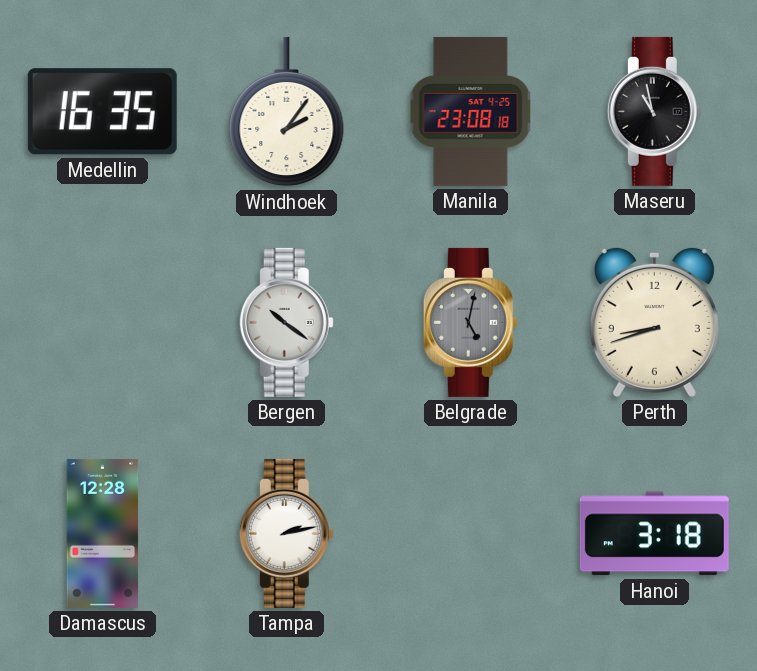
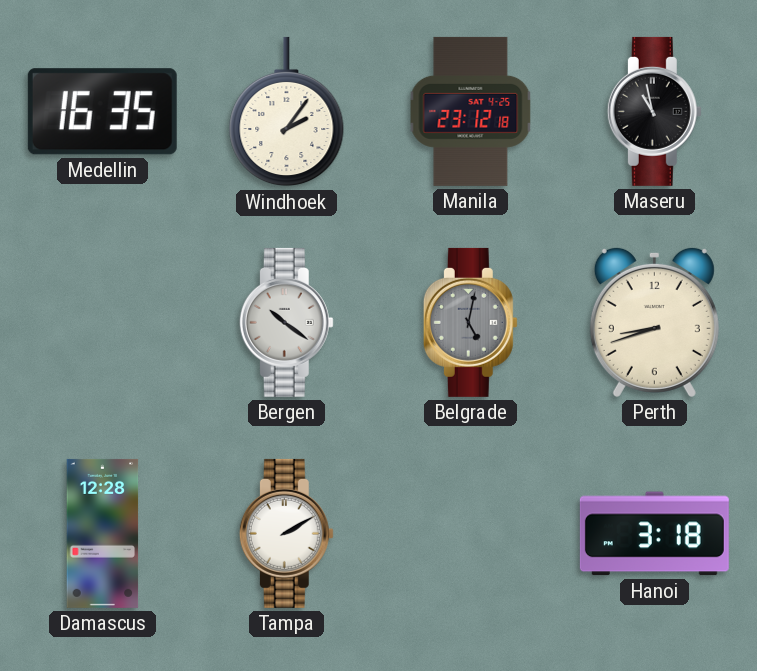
Manila: 23:08 -> 23:12
Tampa: 2:13 -> 2:10
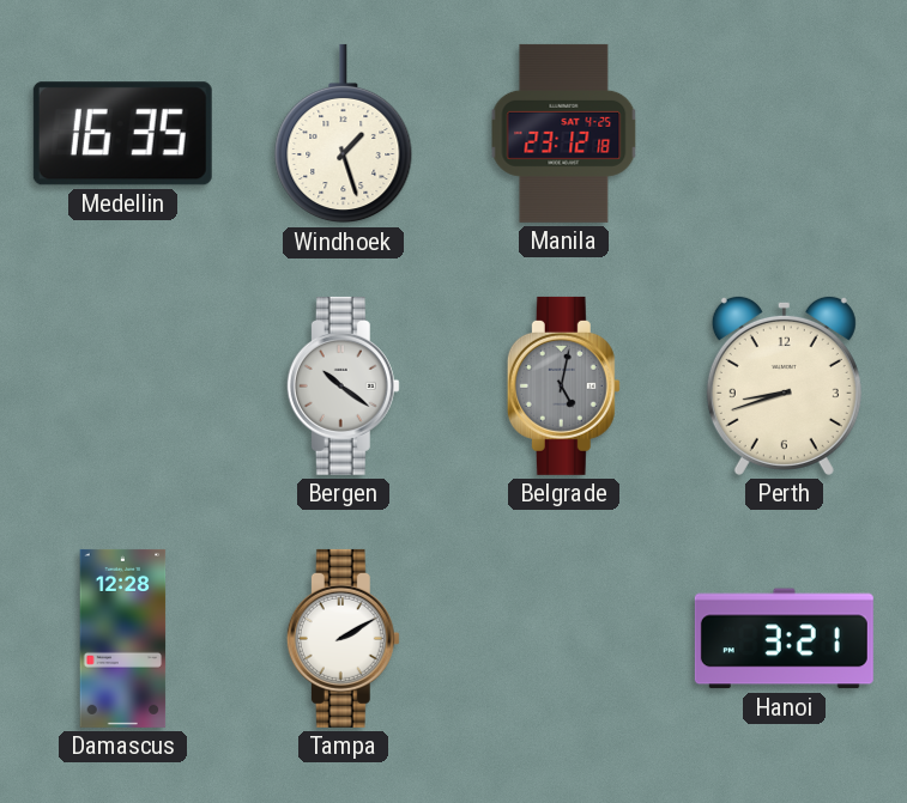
Windhoek: 2:06 -> 1:27
Maseru: 10:58 -> none
Hanoi: 3:18 -> 3:21
